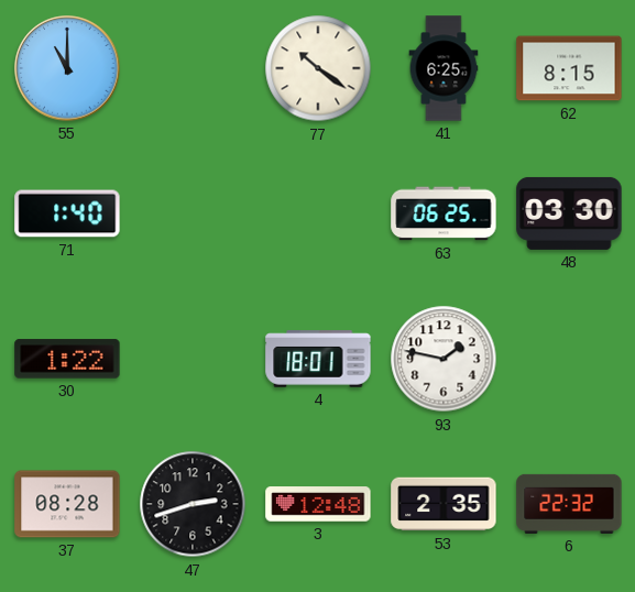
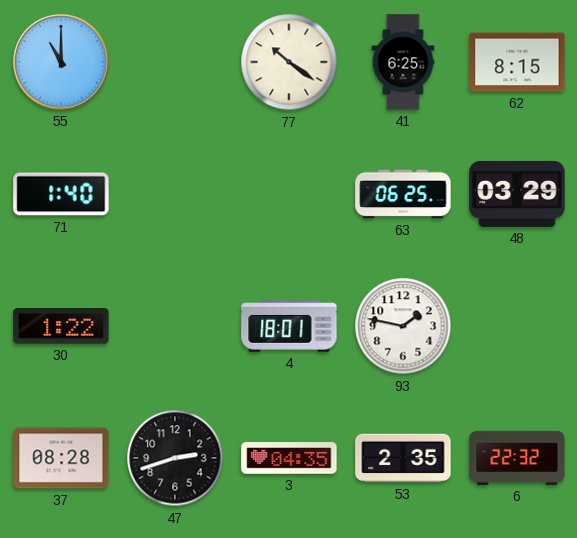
48: 03:30 -> 03:29
3: 12:48 -> 04:35
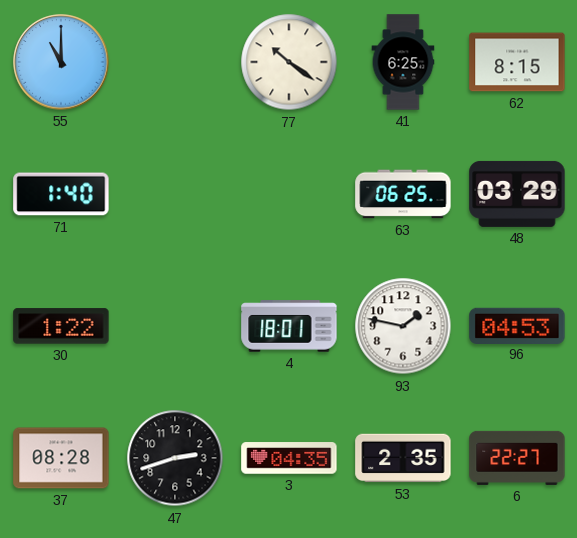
96: none -> 04:53
6: 22:32 -> 22:27
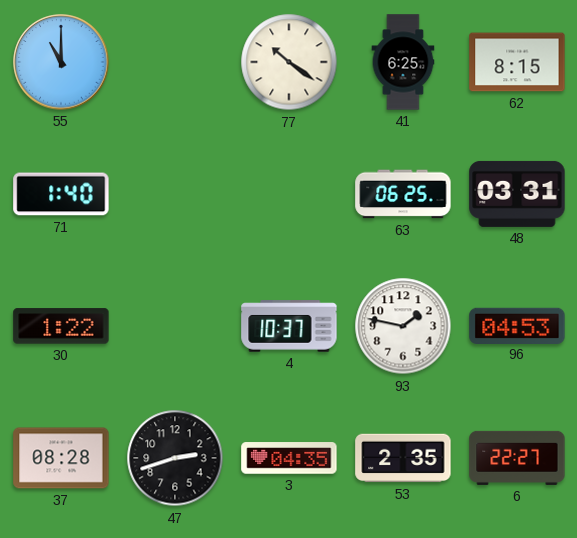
48: 03:29 -> 03:31
4: 18:01 -> 10:37
